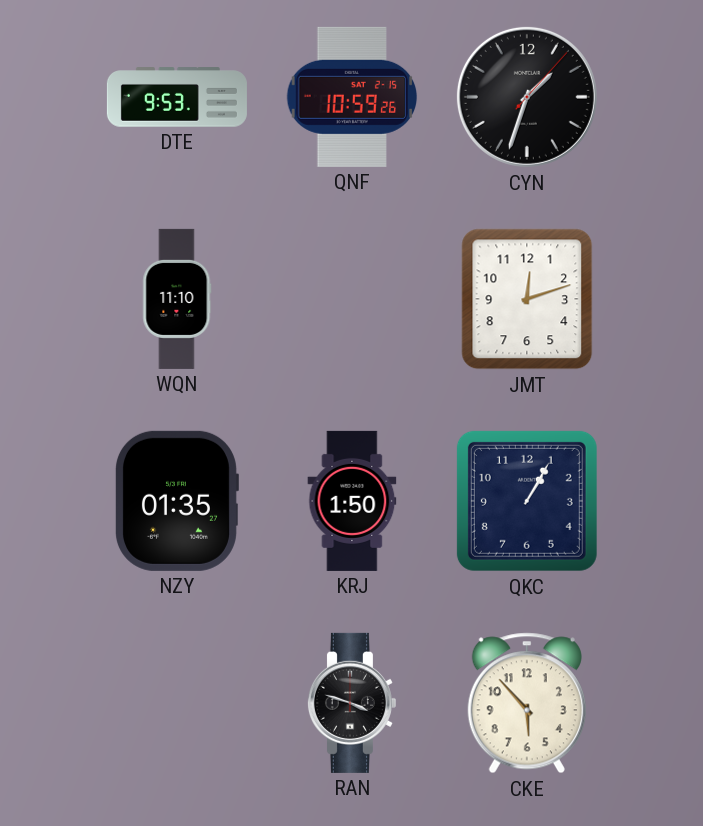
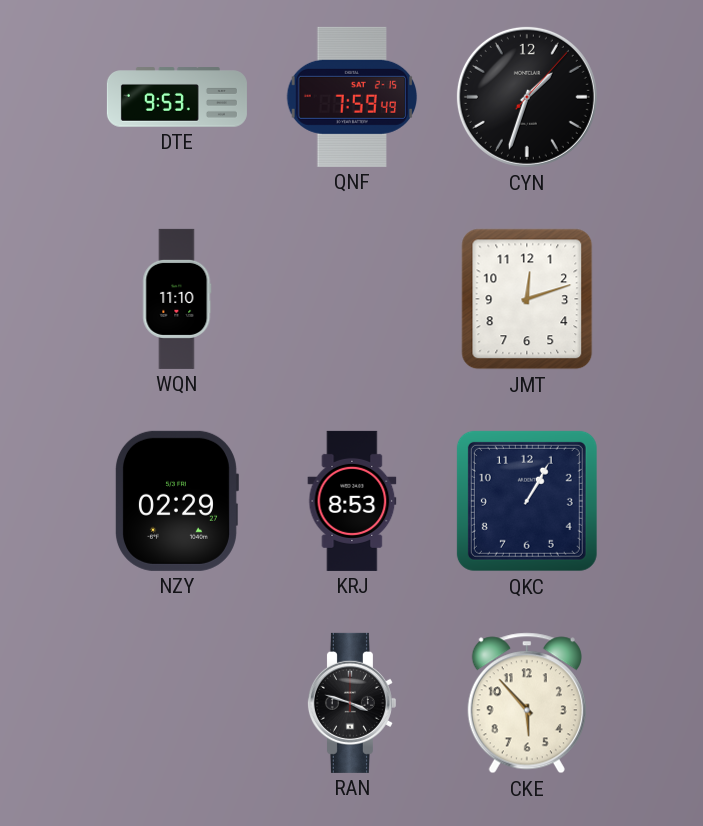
QNF: 10:59 -> 7:59
NZY: 01:35 -> 02:29
KRJ: 1:50 -> 8:53
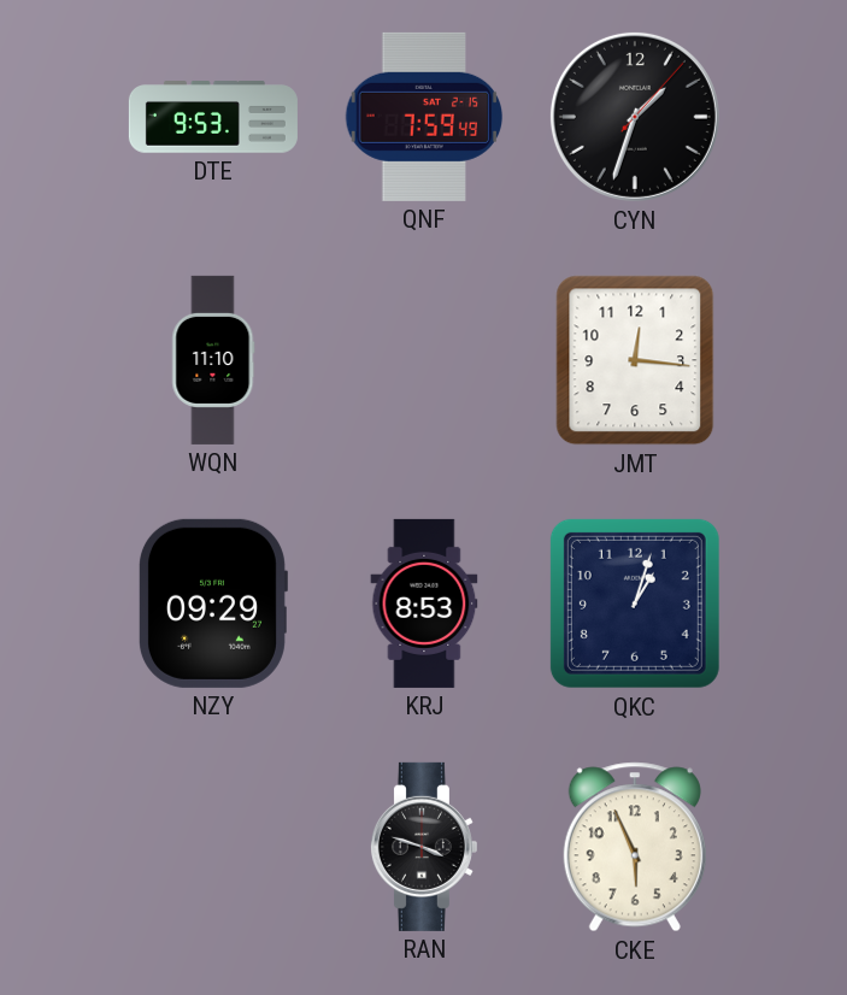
JMT: 12:12 -> 12:16
NZY: 02:29 -> 09:29
QKC: 1:05 -> 1:03
CKE: 5:53 -> 5:56
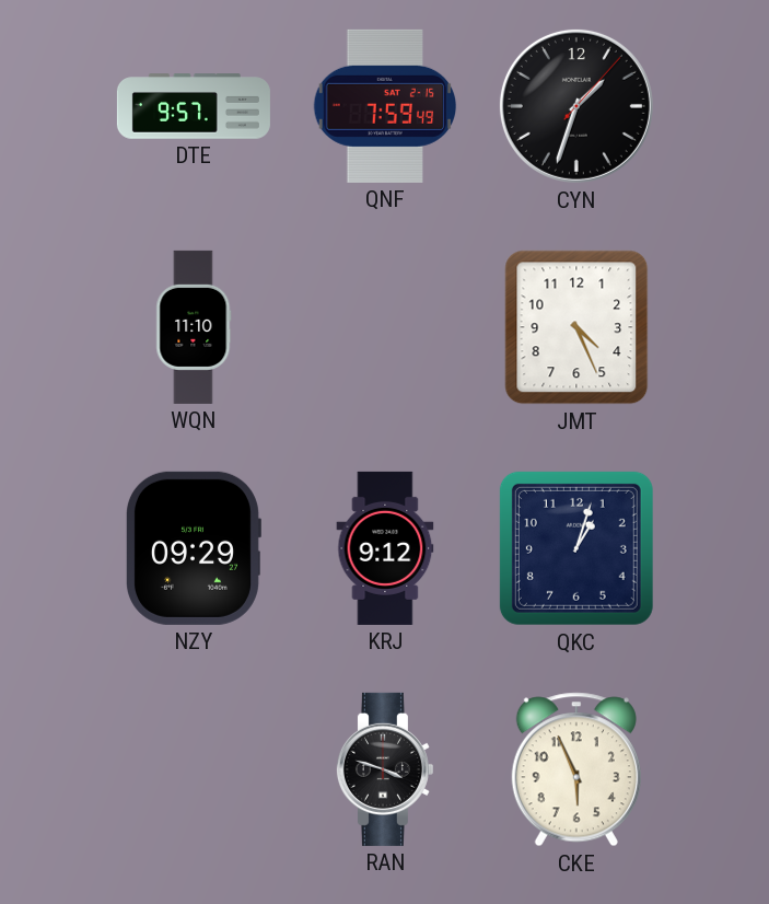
DTE: 9:53 -> 9:57
JMT: 12:16 -> 4:26
KRJ: 8:53 -> 9:12
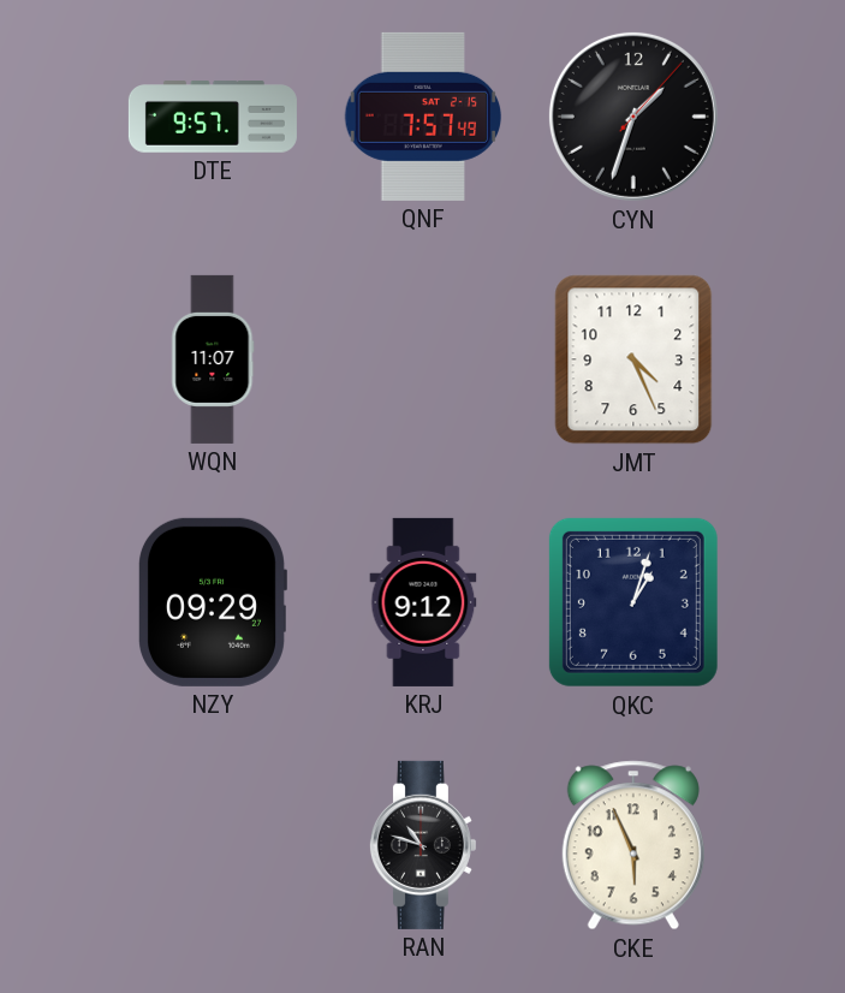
QNF: 7:59 -> 7:57
WQN: 11:10 -> 11:07
RAN: 3:48 -> 10:48
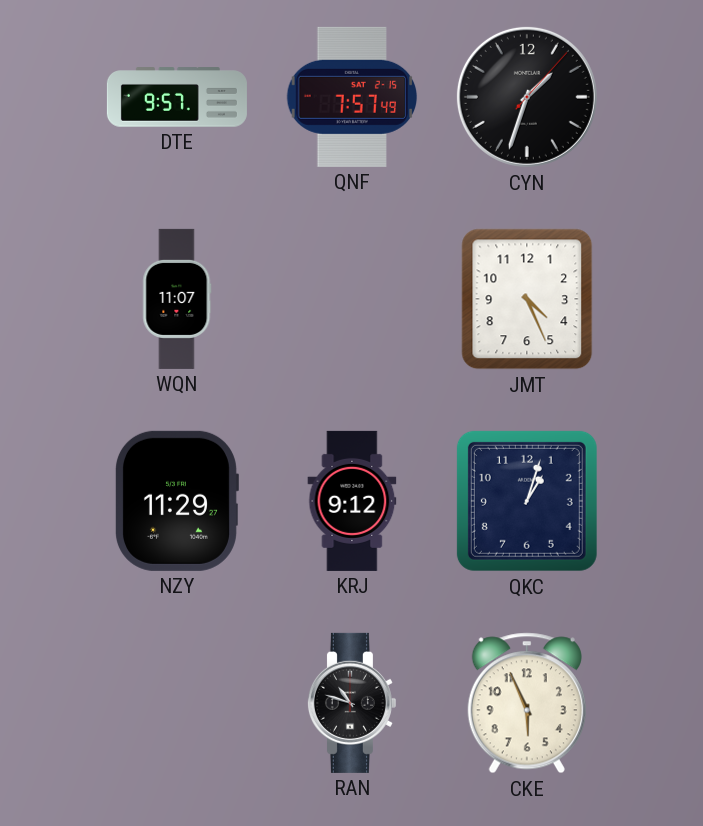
NZY: 09:29 -> 11:29
